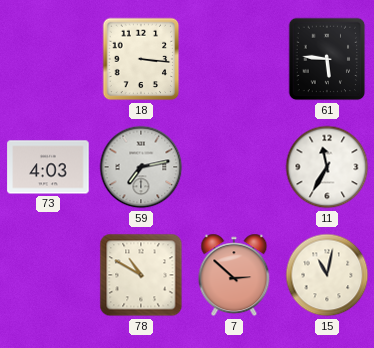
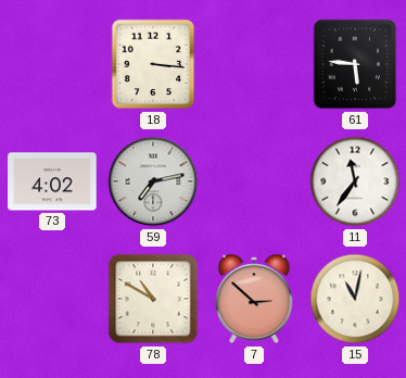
73: 4:03 -> 4:02
11: 11:35 -> 11:36
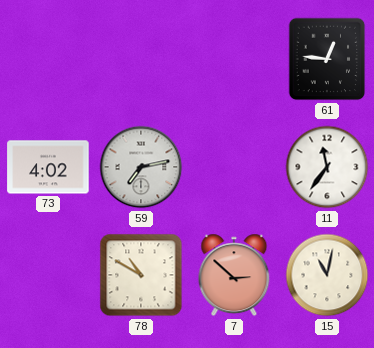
18: 3:16 -> none
61: 5:46 -> 12:46
